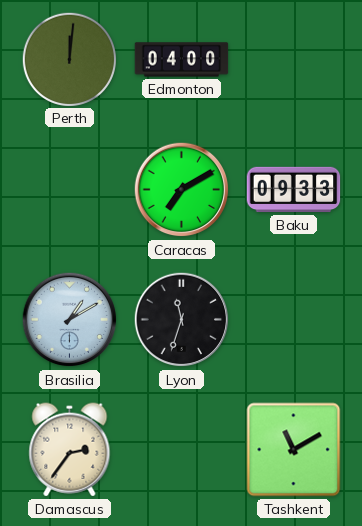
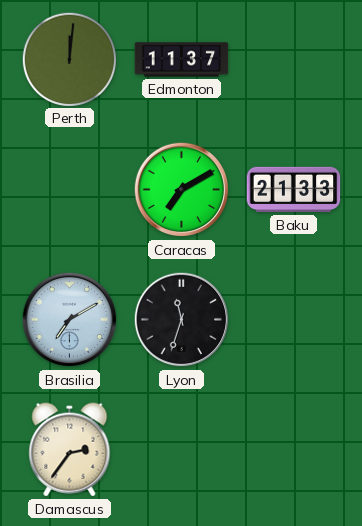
Edmonton: 04:00 -> 11:37
Baku: 09:33 -> 21:33
Brasilia: 1:10 -> 7:10
Tashkent: 11:10 -> none
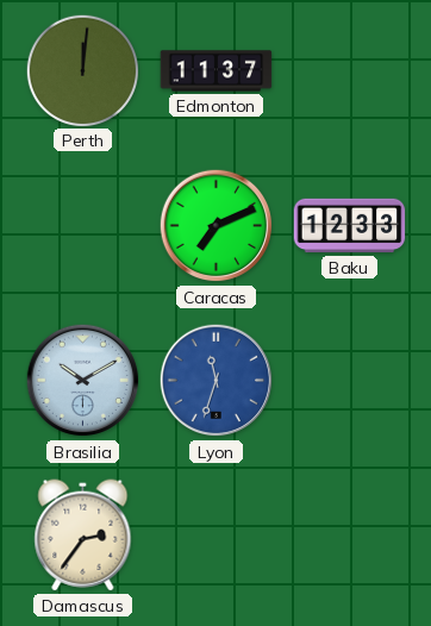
Caracas: 7:10 -> 7:11
Baku: 21:33 -> 12:33
Brasilia: 7:10 -> 10:10
Lyon dial: black -> blue
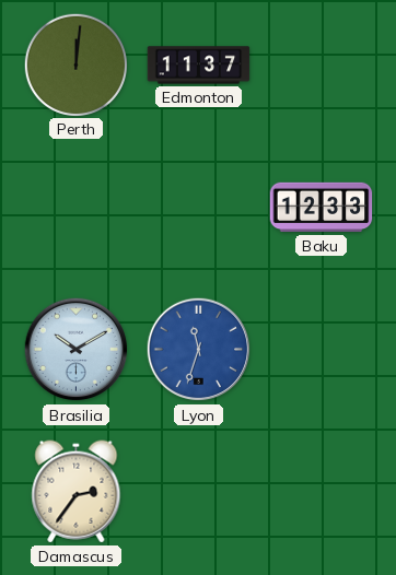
Caracas: 7:11 -> none
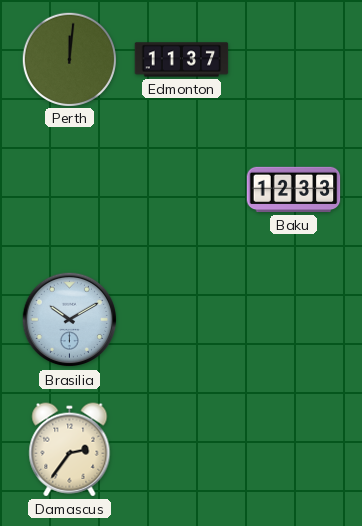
Lyon: 11:33 -> none
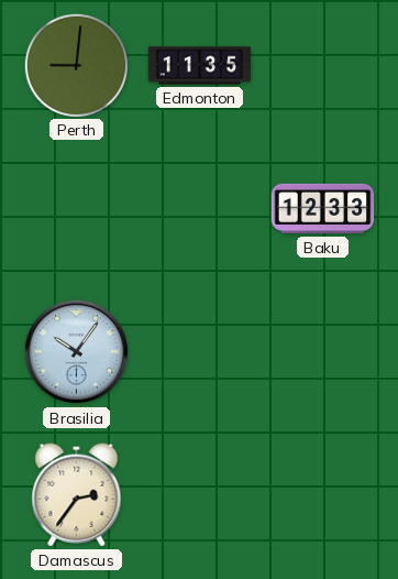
Perth: 12:01 -> 9:01
Edmonton: 11:37 -> 11:35
Brasilia: 10:10 -> 10:06
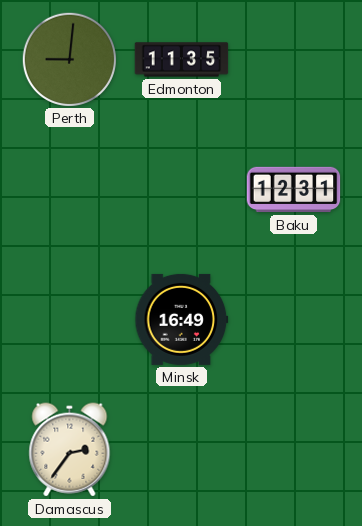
Baku: 12:33 -> 12:31
Brasilia: 10:06 -> none
Minsk: none -> 16:49
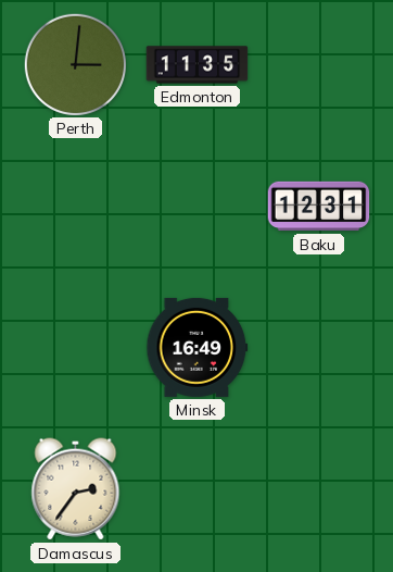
Perth: 9:01 -> 3:01
